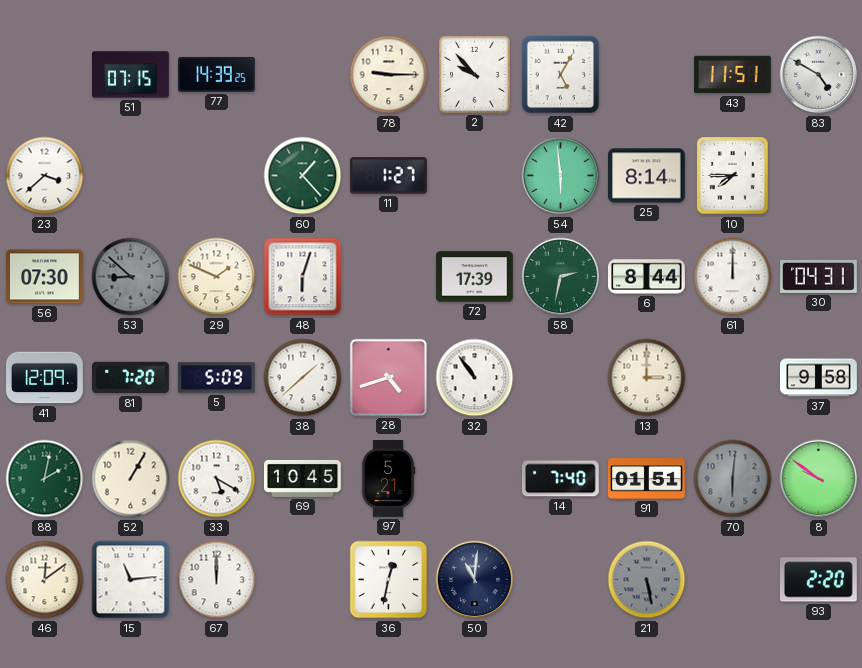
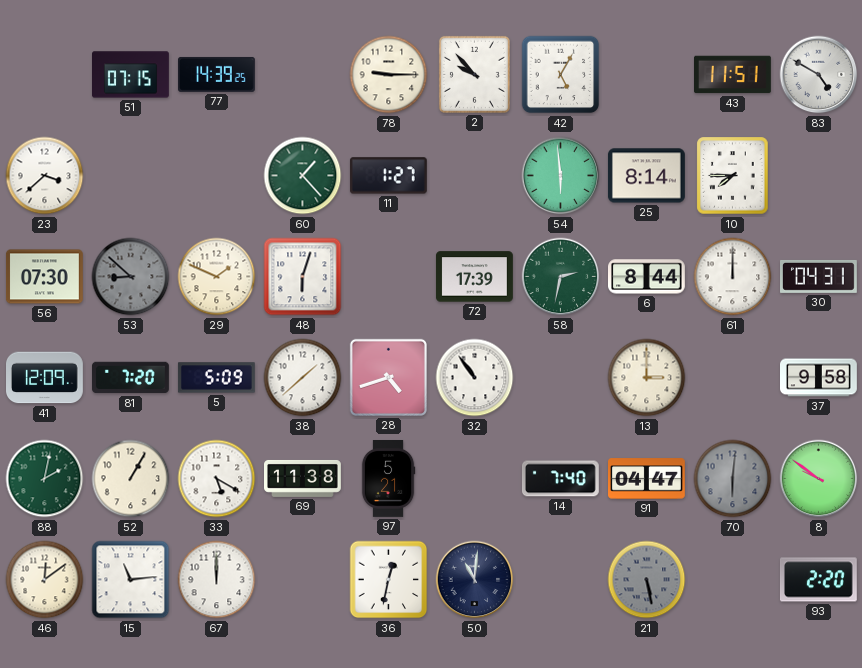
69: 10:45 -> 11:38
91: 01:51 -> 04:47
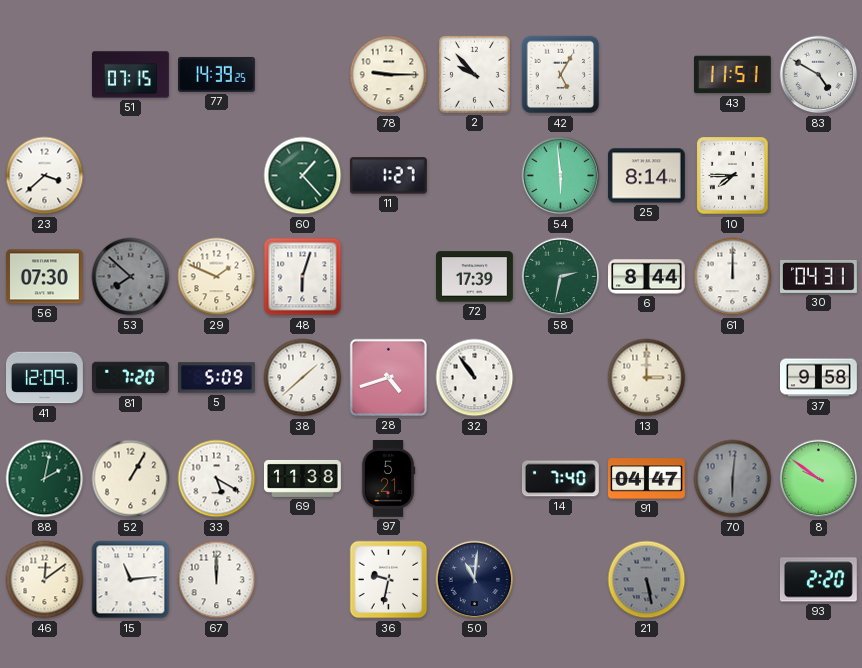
53: 8:52 -> 7:52
36: 12:32 -> 9:32
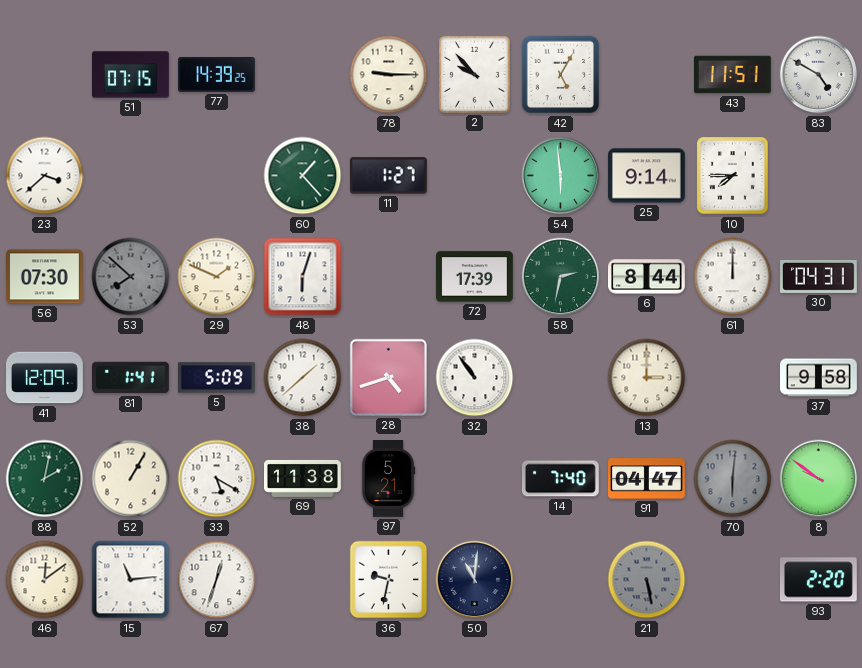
25: 8:14 -> 9:14
81: 7:20 -> 1:41
67: 12:00 -> 12:33
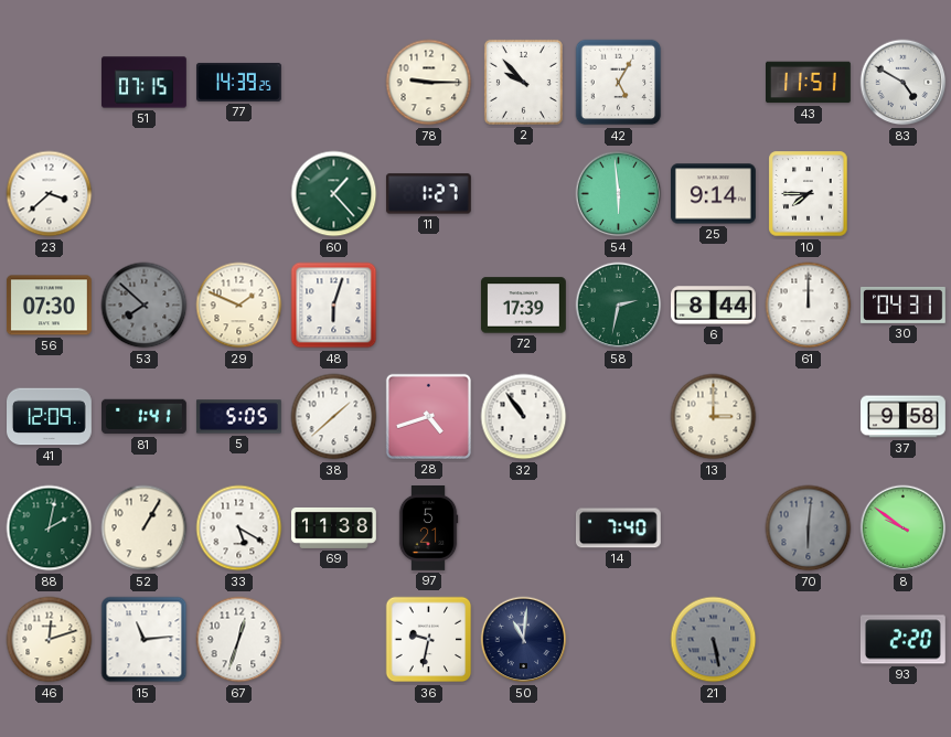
5: 5:09 -> 5:05
91: 04:47 -> none
46: 12:09 -> 12:12
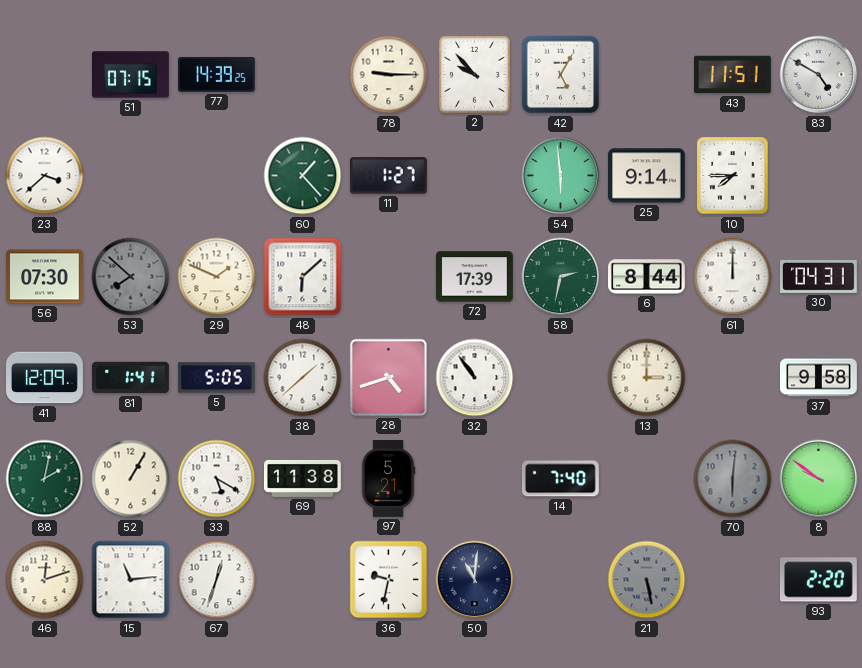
48: 6:03 -> 6:08
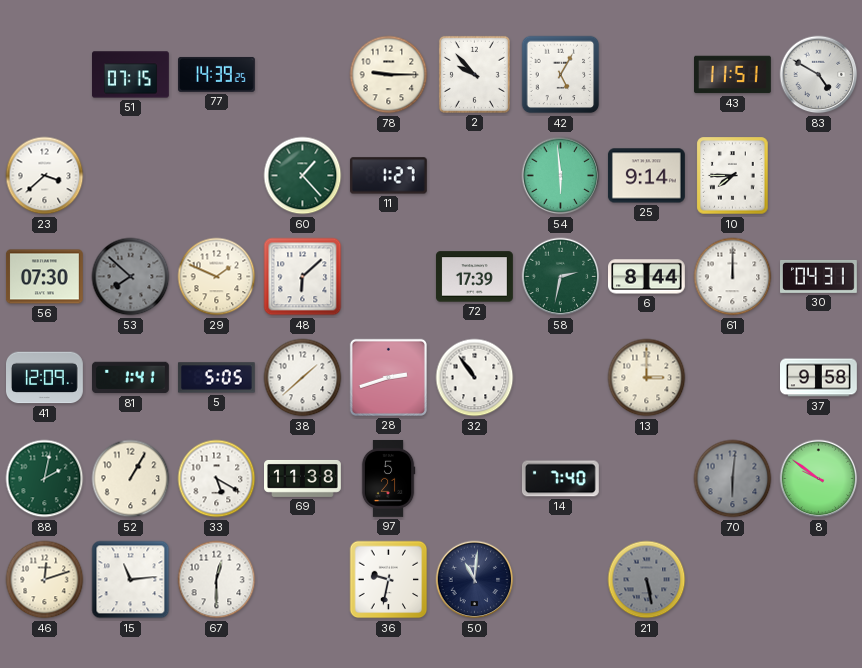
28: 4:42 -> 2:42
67: 12:33 -> 12:30
93: 2:20 -> none
